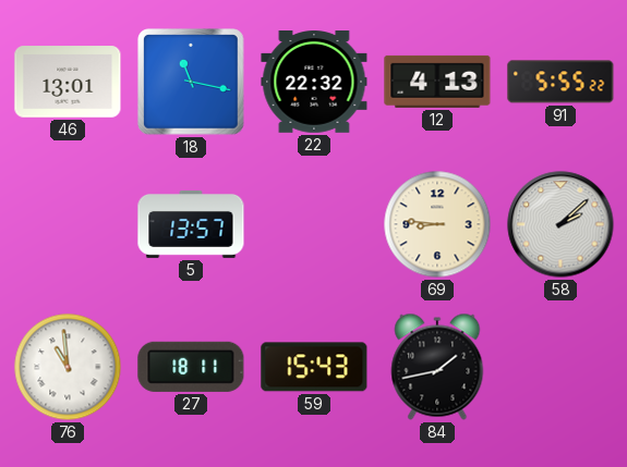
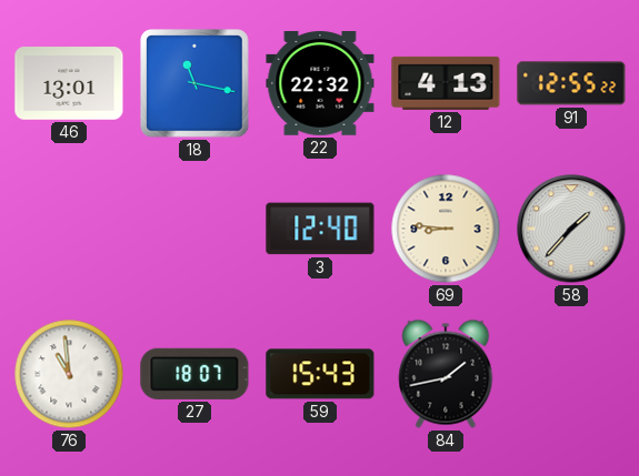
91: 5:55 -> 12:55
5: 13:57 -> none
3: none -> 12:40
58: 2:08 -> 1:37
27: 18:11 -> 18:07
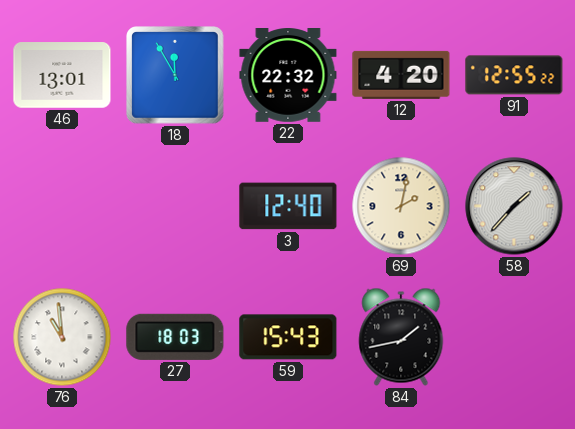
18: 11:17 -> 11:55
12: 4:13 -> 4:20
69: 8:46 -> 2:02
27: 18:07 -> 18:03
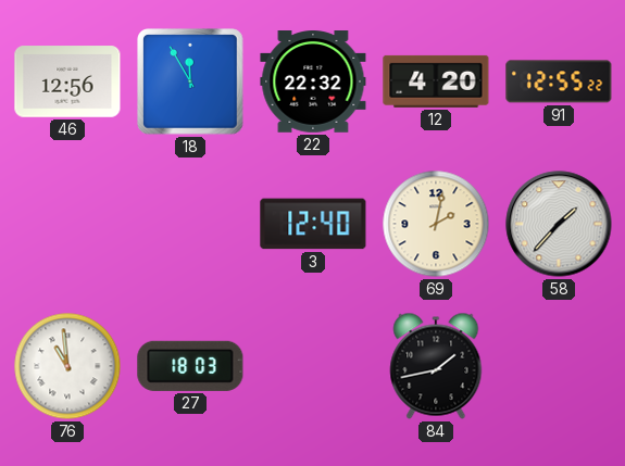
46: 13:01 -> 12:56
59: 15:43 -> none
